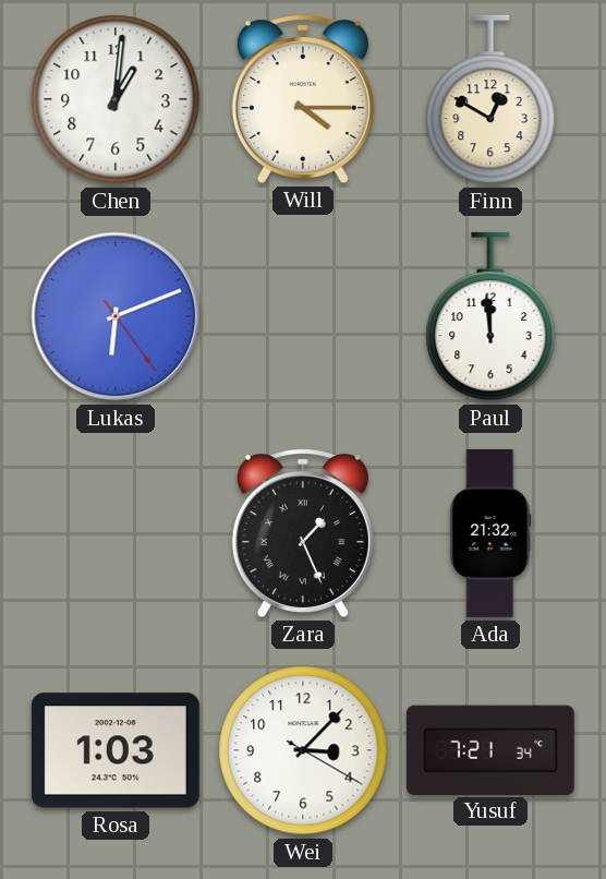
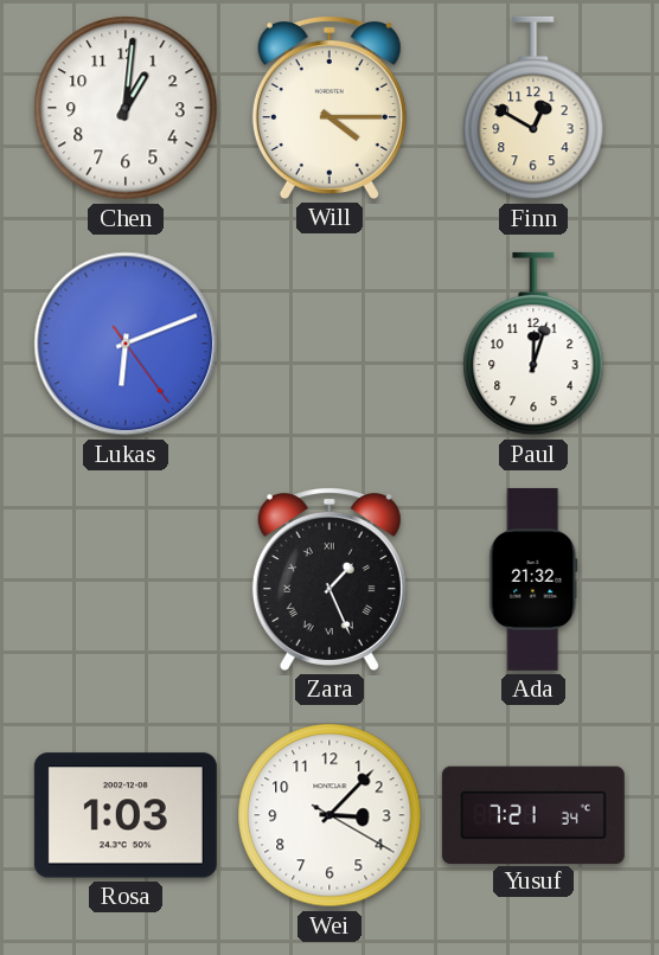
Paul: 11:59 -> 12:03
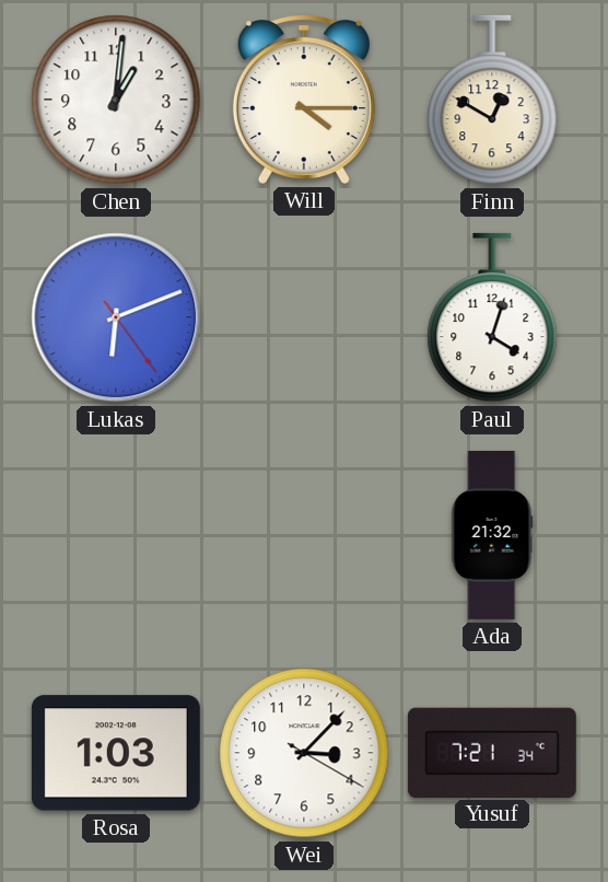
Paul: 12:03 -> 4:03
Zara: 1:26 -> none
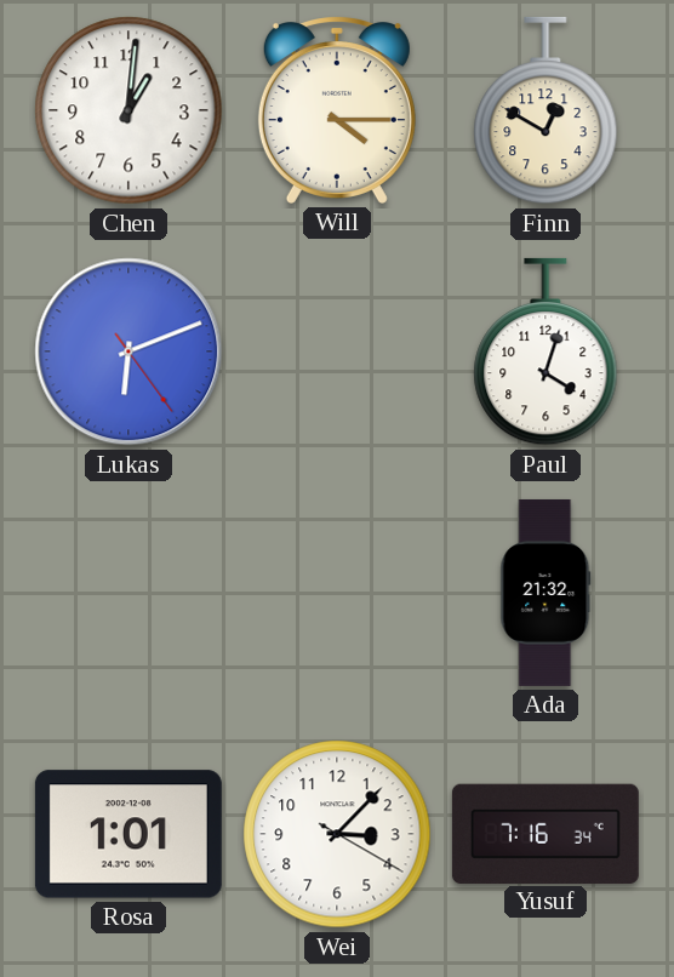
Rosa: 1:03 -> 1:01
Yusuf: 7:21 -> 7:16
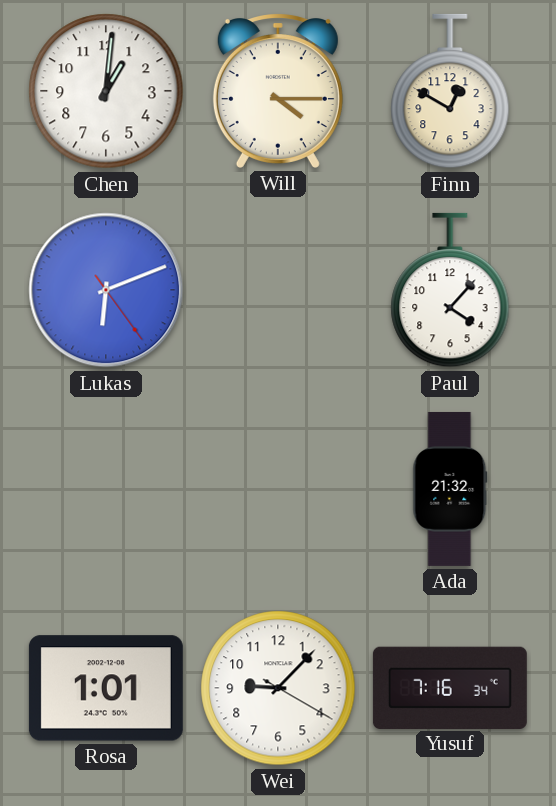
Paul: 4:03 -> 4:07
Wei: 3:07 -> 9:07
